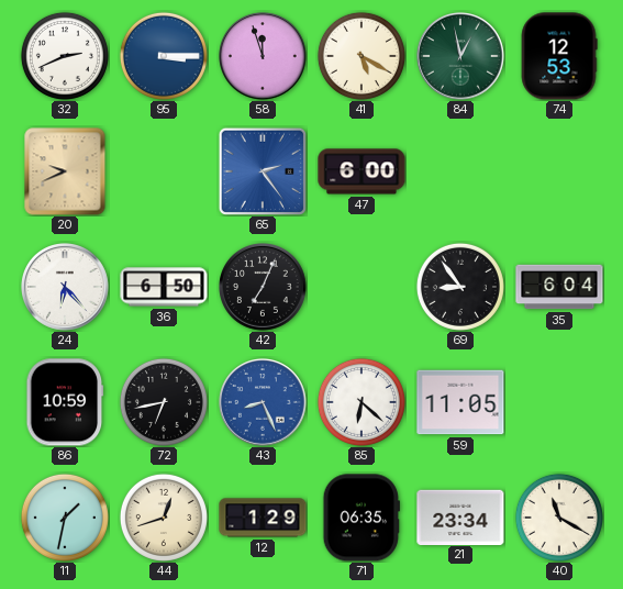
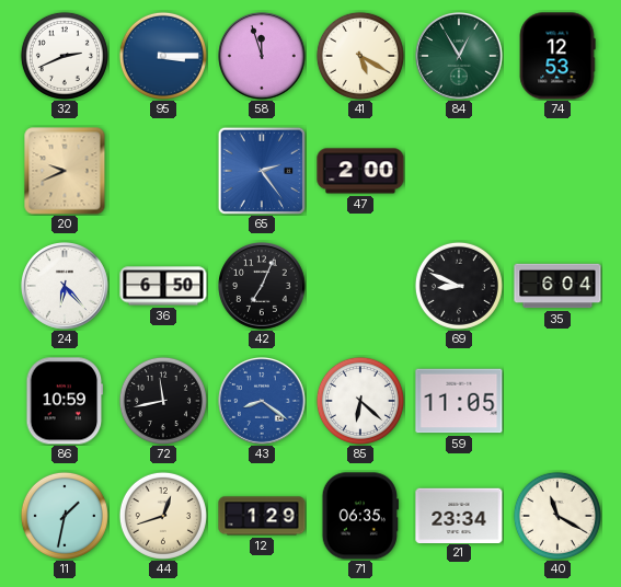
84: 12:58 -> 12:55
47: 6:00 -> 2:00
69: 8:54 -> 8:49
72: 6:43 -> 11:43
43: 8:26 -> 8:21
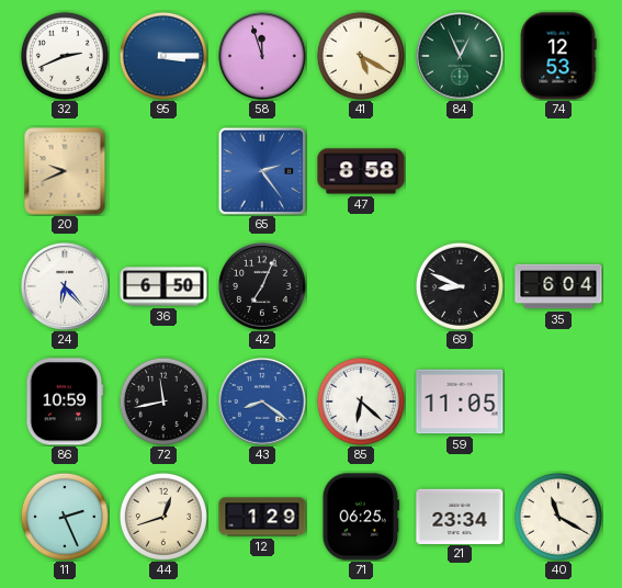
84: 12:55 -> 12:56
47: 2:00 -> 8:58
11: 1:32 -> 2:26
71: 06:35 -> 06:25
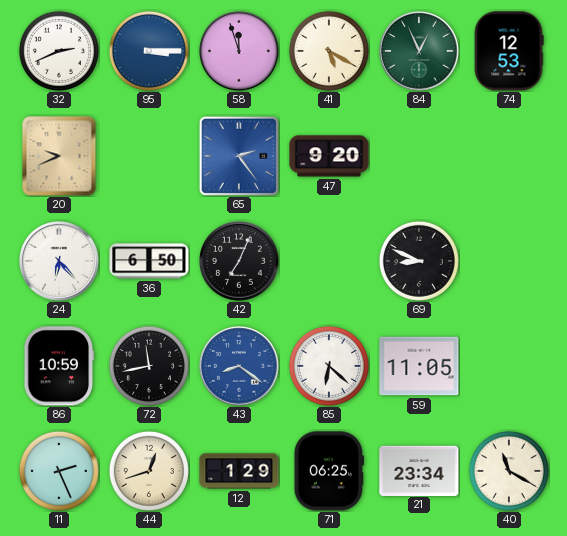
47: 8:58 -> 9:20
35: 6:04 -> none
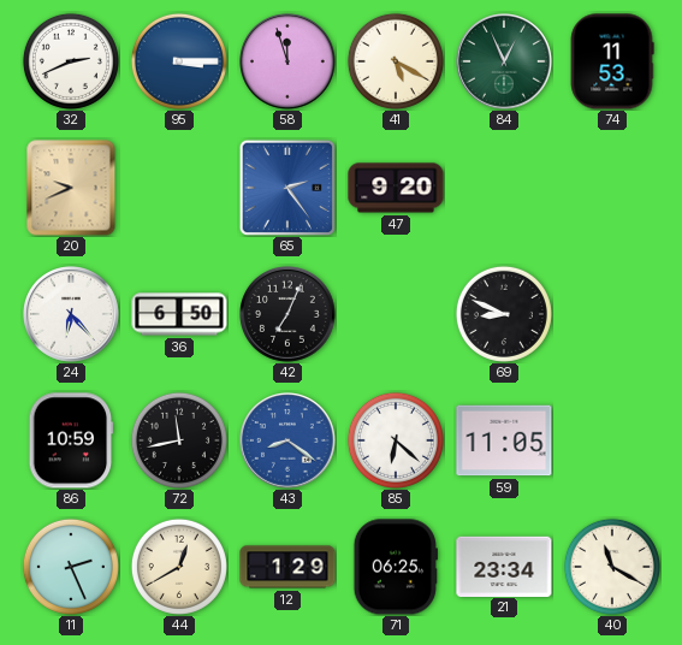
74: 12:53 -> 11:53
44: 12:42 -> 12:40
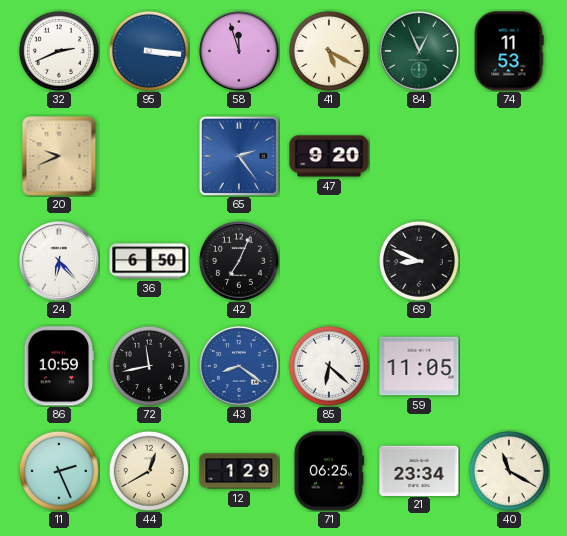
95: 3:15 -> 3:16
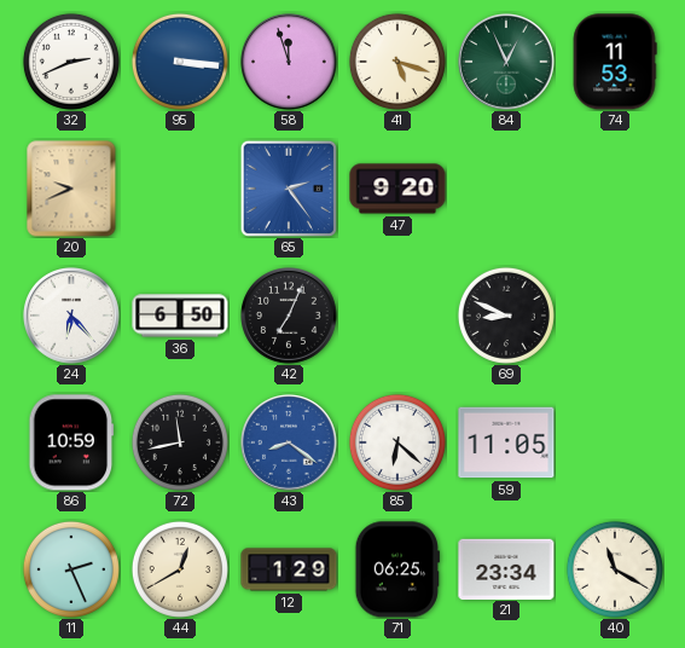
41: 5:20 -> 5:18
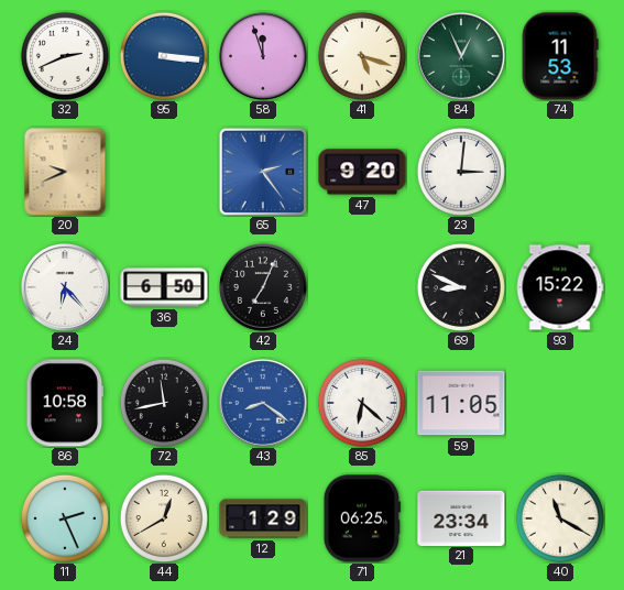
23: none -> 3:01
93: none -> 15:22
86: 10:59 -> 10:58
